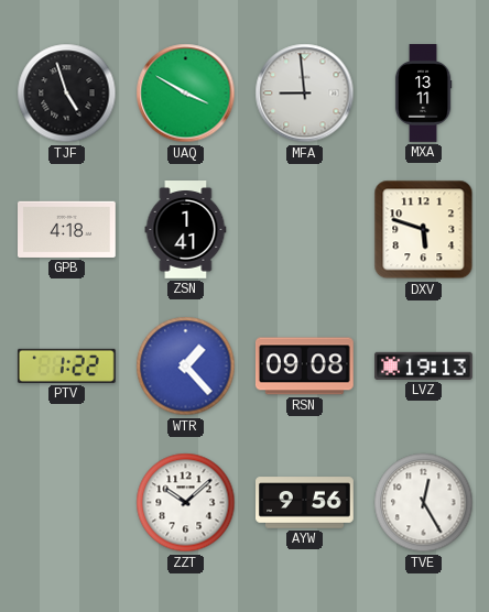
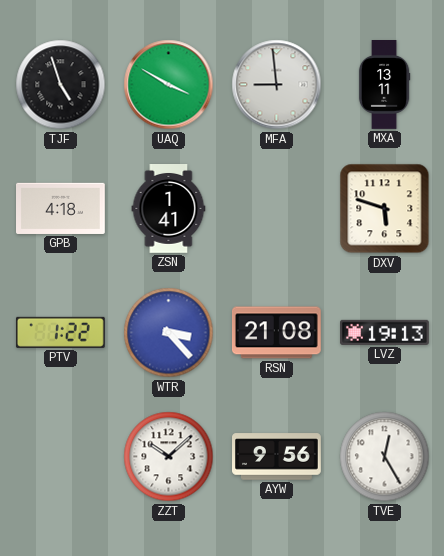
WTR: 1:23 -> 3:23
RSN: 09:08 -> 21:08
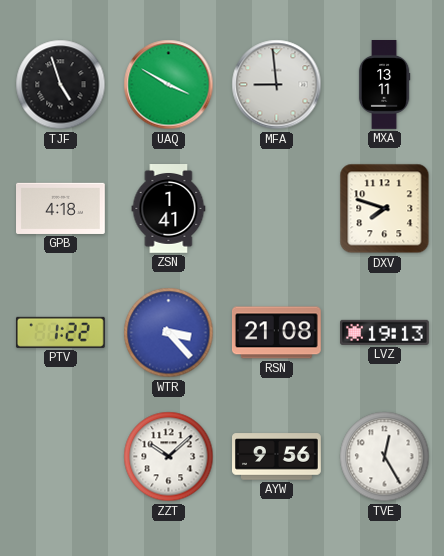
DXV: 5:48 -> 7:48
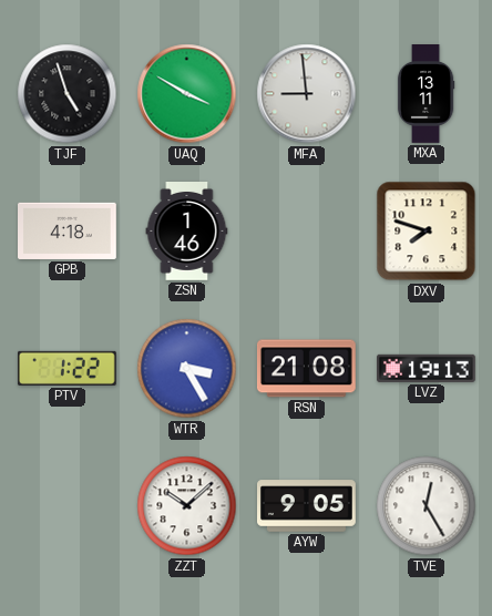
ZSN: 1:41 -> 1:46
WTR: 3:23 -> 3:25
AYW: 9:56 -> 9:05
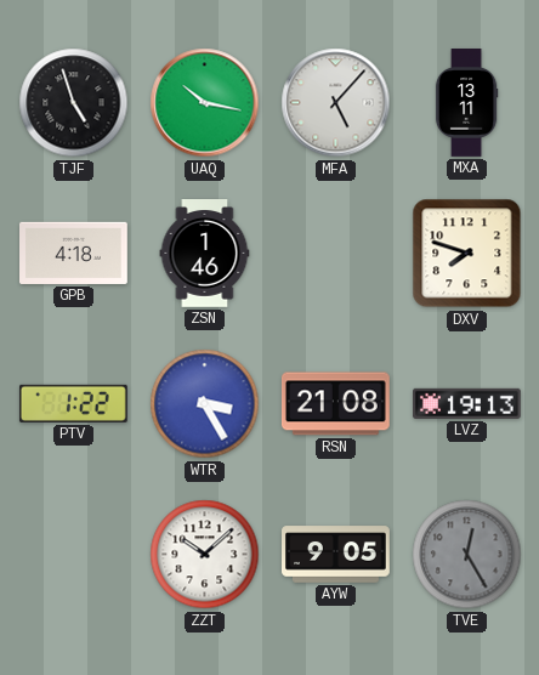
UAQ: 3:50 -> 10:17
MFA: 8:59 -> 5:07
TVE dial: white -> grey
